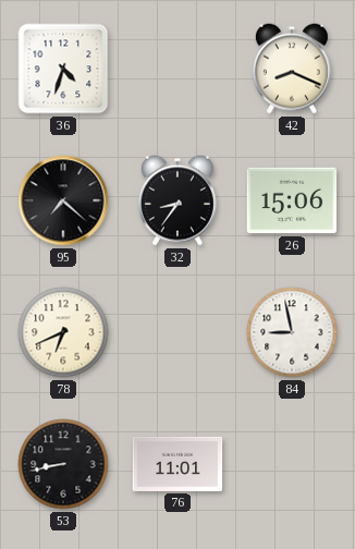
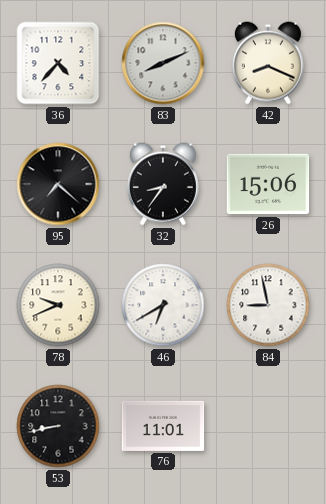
36: 4:33 -> 4:37
83: none -> 8:11
78: 6:41 -> 9:41
46: none -> 6:40
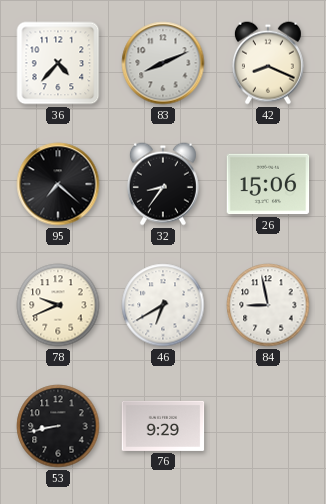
76: 11:01 -> 9:29
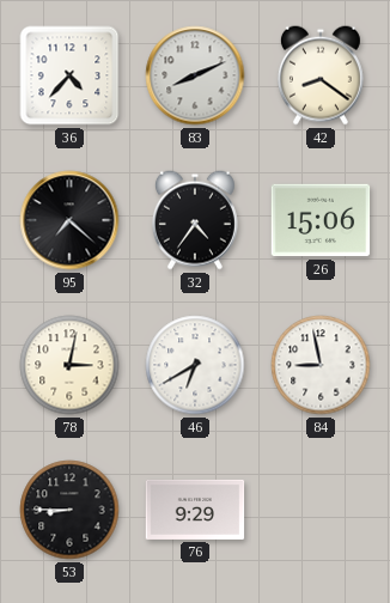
42: 8:19 -> 8:21
32: 8:36 -> 4:36
78: 9:41 -> 3:02
53: 8:43 -> 8:45
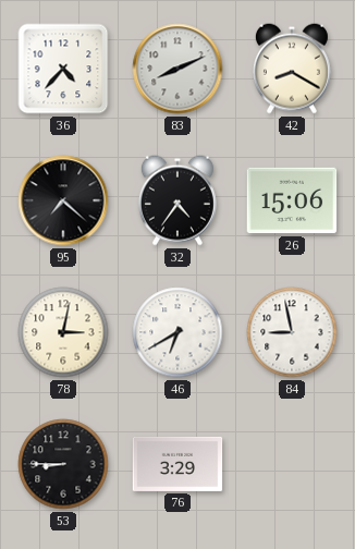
42: 8:21 -> 8:20
76: 9:29 -> 3:29
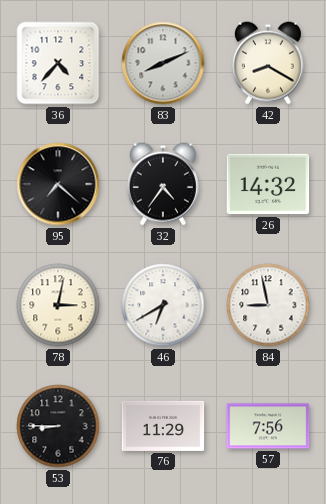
26: 15:06 -> 14:32
76: 3:29 -> 11:29
57: none -> 7:56
